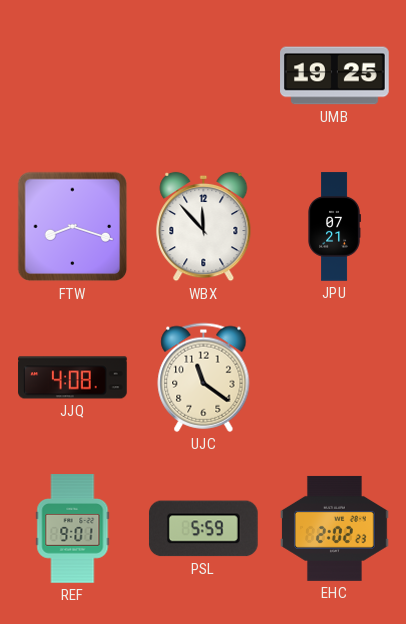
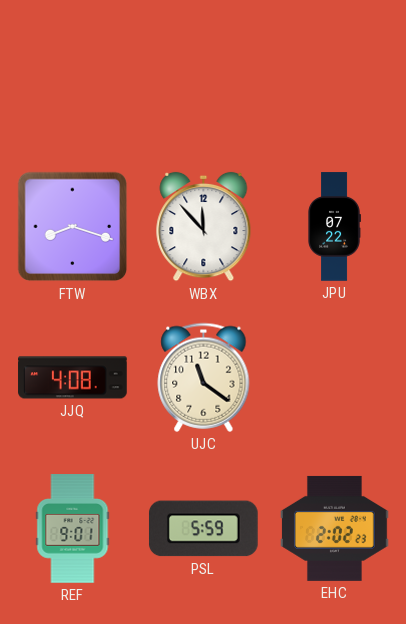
UMB: 19:25 -> none
JPU: 07:21 -> 07:22
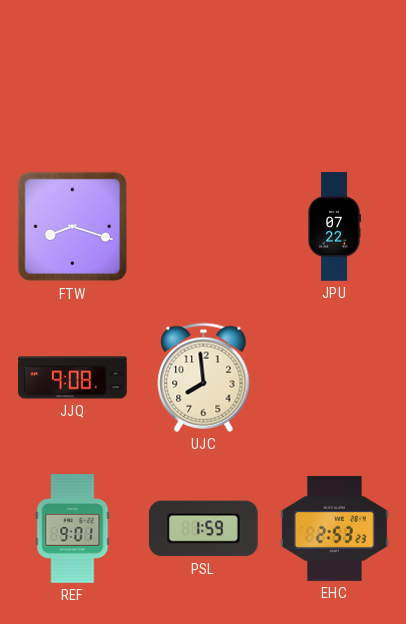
WBX: 11:53 -> none
JJQ: 4:08 -> 9:08
UJC: 11:21 -> 7:59
PSL: 5:59 -> 1:59
EHC: 2:02 -> 2:53
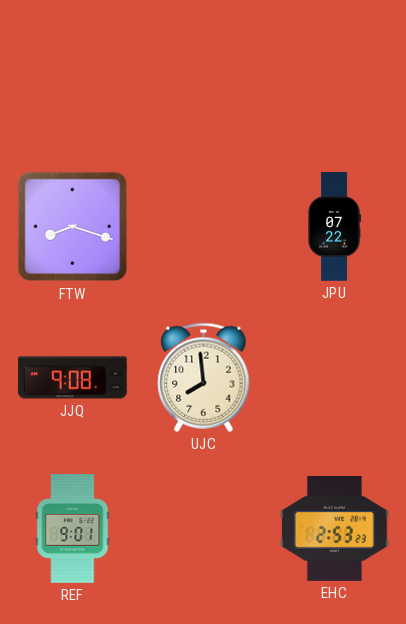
PSL: 1:59 -> none
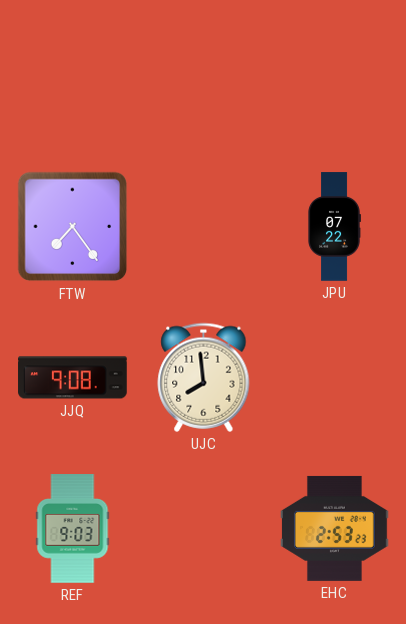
FTW: 8:18 -> 7:24
REF: 9:01 -> 9:03
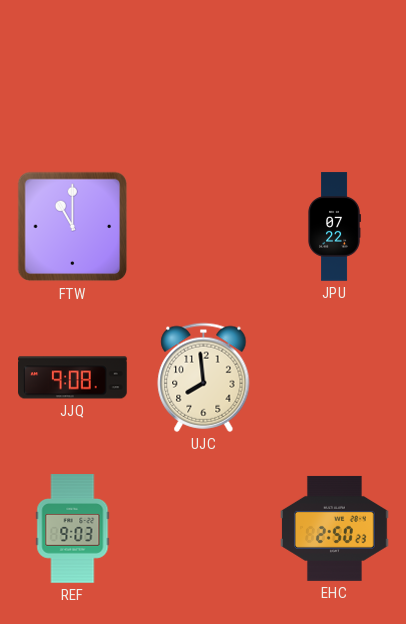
FTW: 7:24 -> 11:00
EHC: 2:53 -> 2:50
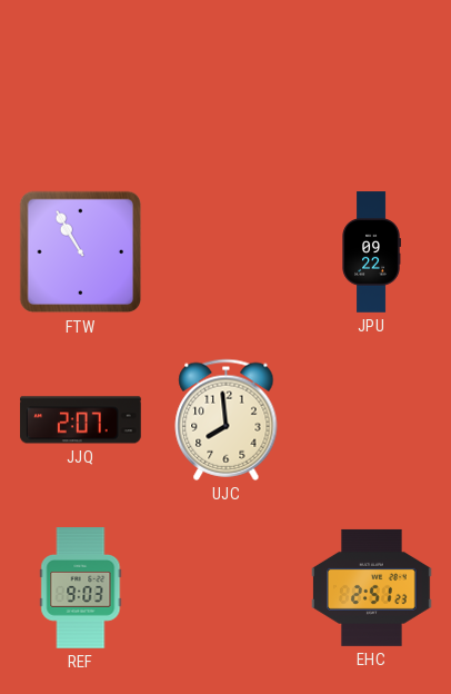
FTW: 11:00 -> 10:55
JPU: 07:22 -> 09:22
JJQ: 9:08 -> 2:07
EHC: 2:50 -> 2:51
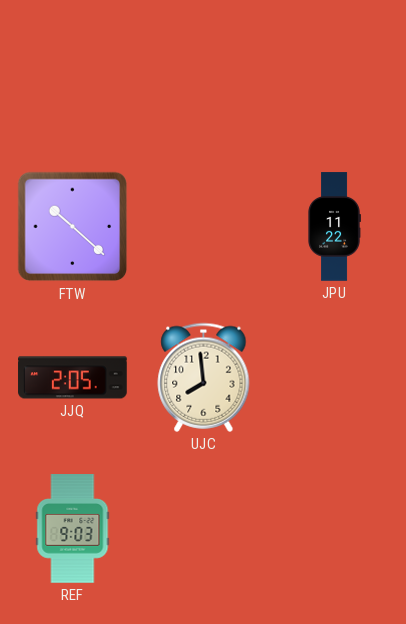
FTW: 10:55 -> 10:22
JPU: 09:22 -> 11:22
JJQ: 2:07 -> 2:05
EHC: 2:51 -> none
